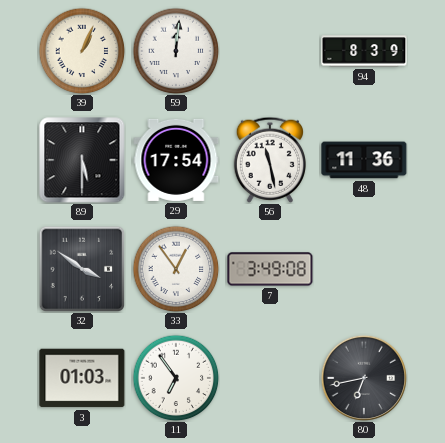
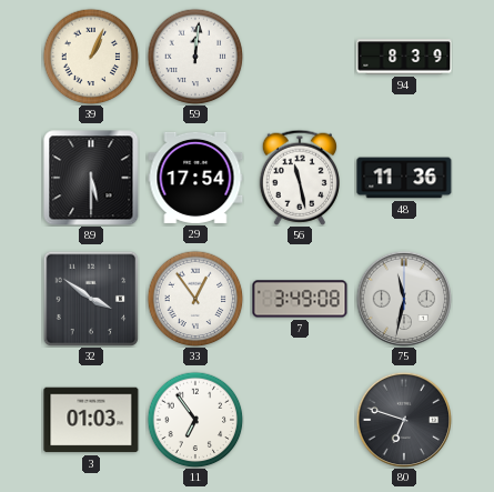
75: none -> 11:32
80: 6:43 -> 6:48
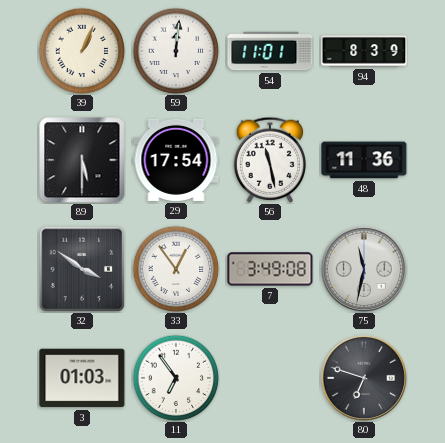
54: none -> 11:01
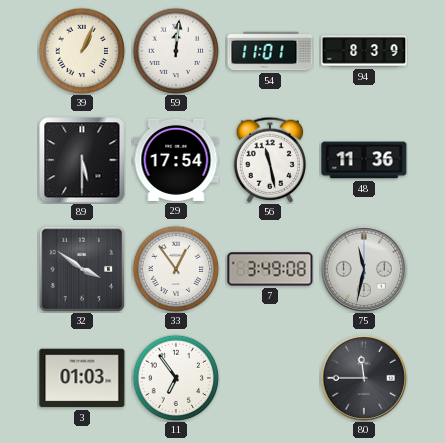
80: 6:48 -> 11:45
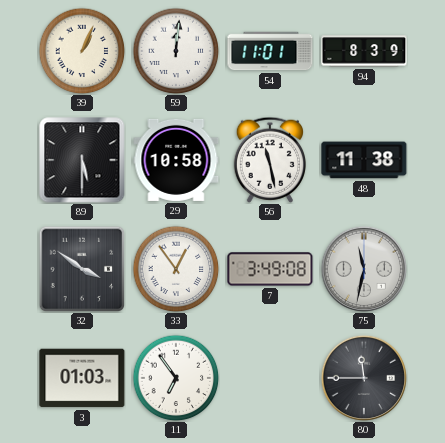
29: 17:54 -> 10:58
48: 11:36 -> 11:38
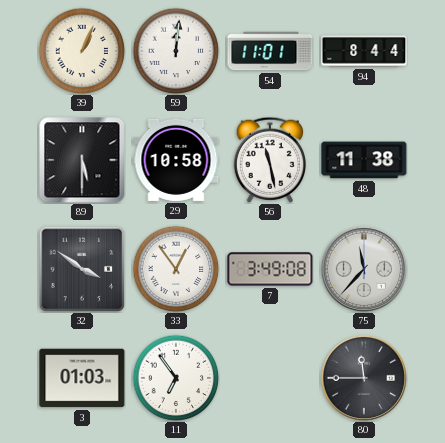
94: 8:39 -> 8:44
75: 11:32 -> 11:37
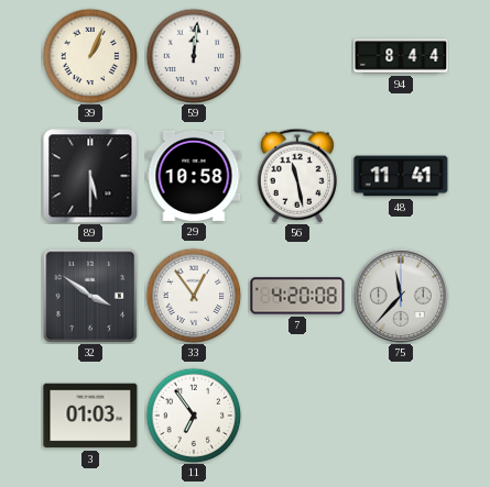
54: 11:01 -> none
48: 11:38 -> 11:41
7: 3:49 -> 4:20
80: 11:45 -> none
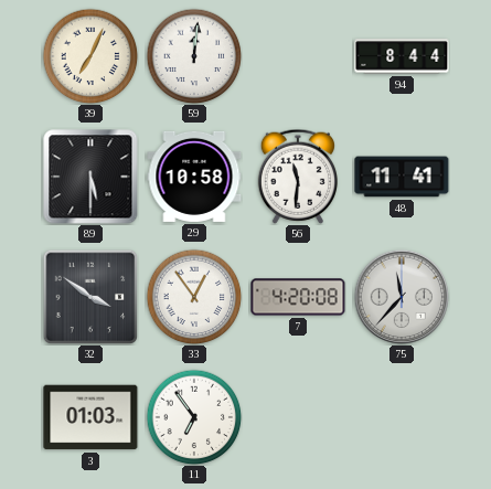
39: 1:04 -> 7:04
56: 11:28 -> 11:31
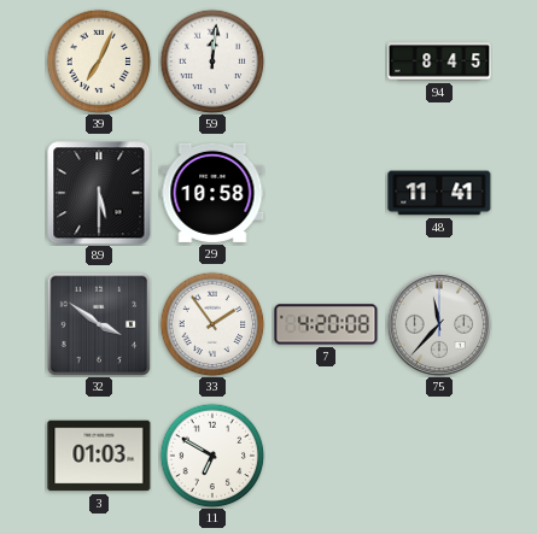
94: 8:44 -> 8:45
56: 11:31 -> none
33: 12:54 -> 1:54
11: 6:54 -> 6:50
